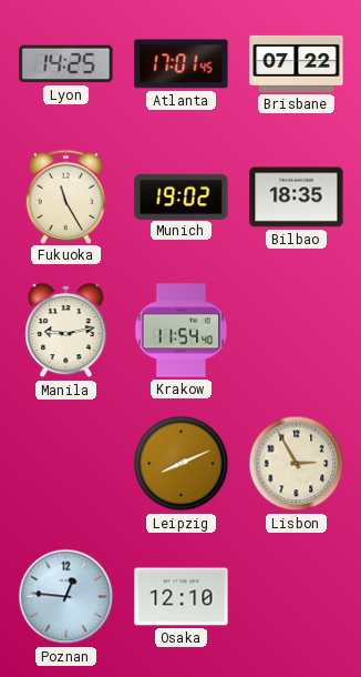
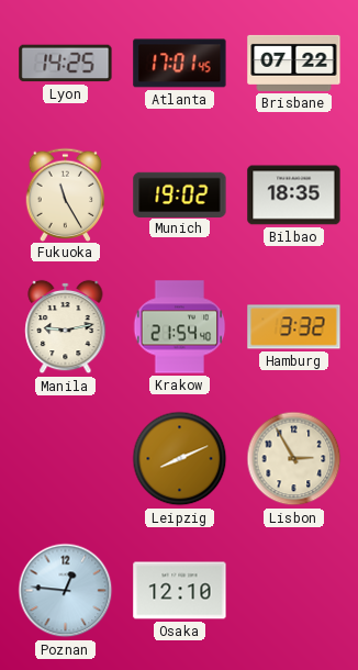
Krakow: 11:54 -> 21:54
Hamburg: none -> 3:32
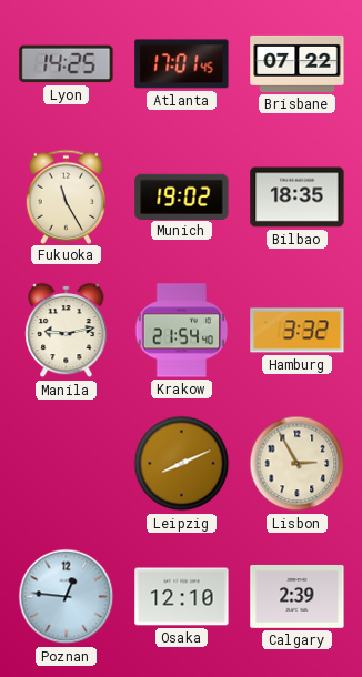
Calgary: none -> 2:39
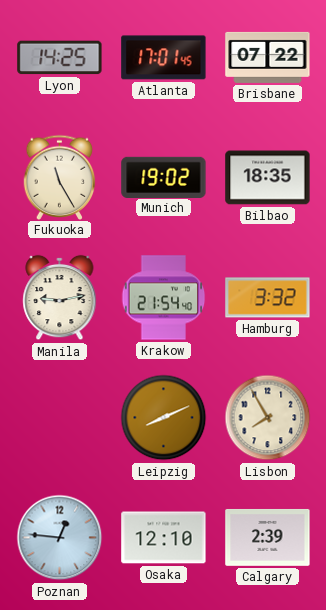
Lisbon: 2:55 -> 7:55
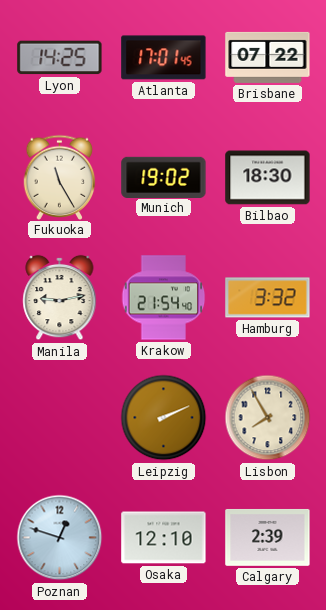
Bilbao: 18:35 -> 18:30
Leipzig: 8:11 -> 2:11
Poznan: 12:46 -> 12:48
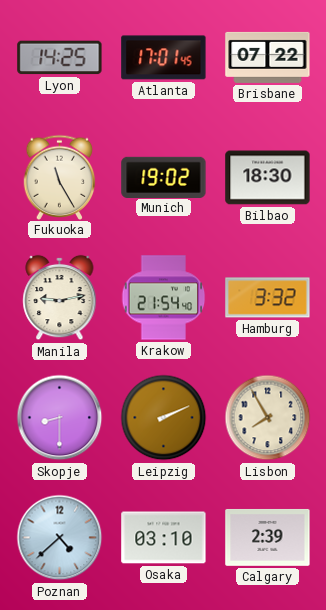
Skopje: none -> 8:30
Poznan: 12:48 -> 4:38
Osaka: 12:10 -> 03:10
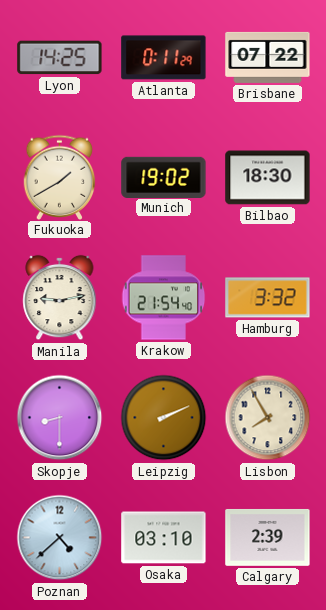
Atlanta: 17:01 -> 0:11
Fukuoka: 11:25 -> 1:40
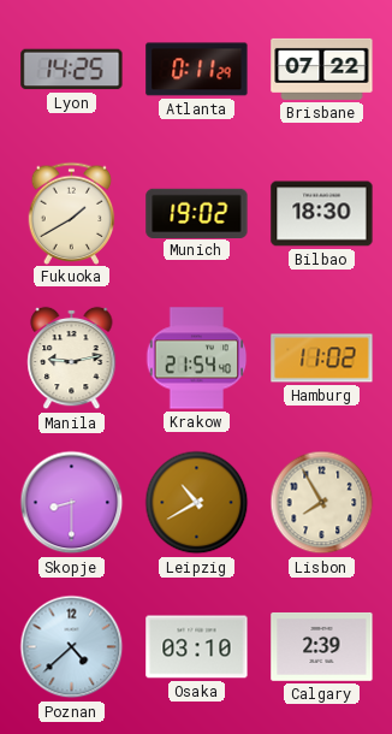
Hamburg: 3:32 -> 11:02
Leipzig: 2:11 -> 10:40
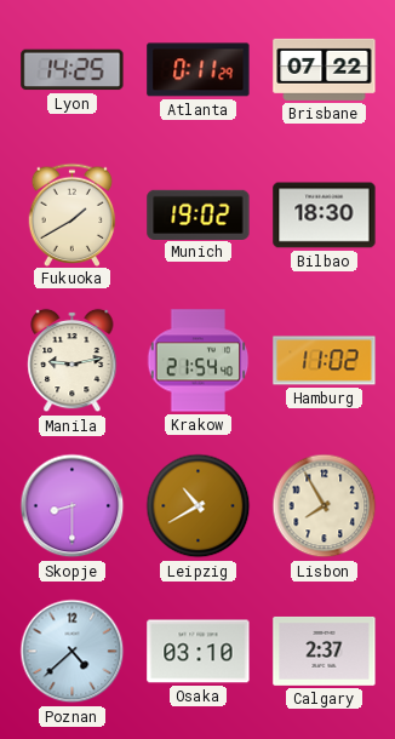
Calgary: 2:39 -> 2:37
